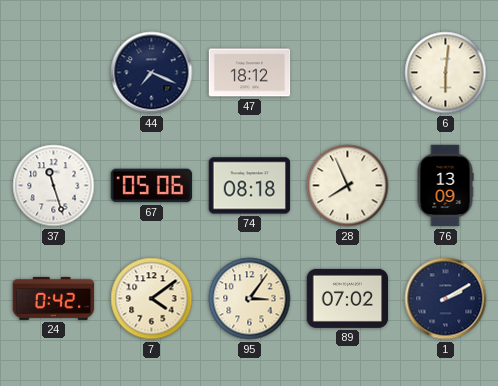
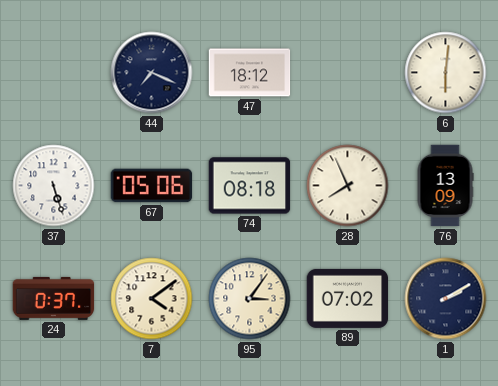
37: 11:27 -> 5:27
24: 0:42 -> 0:37
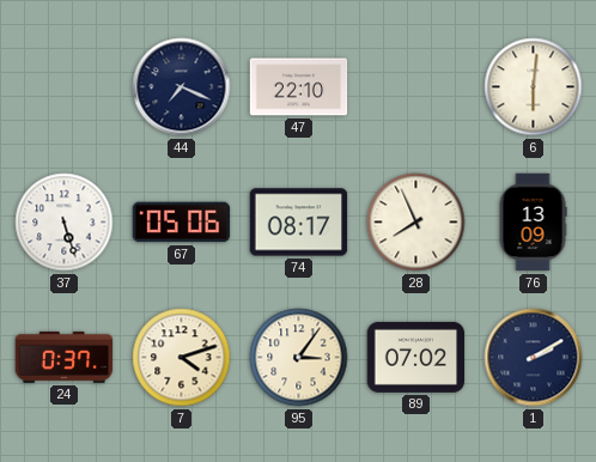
47: 18:12 -> 22:10
74: 08:18 -> 08:17
7: 4:09 -> 4:12
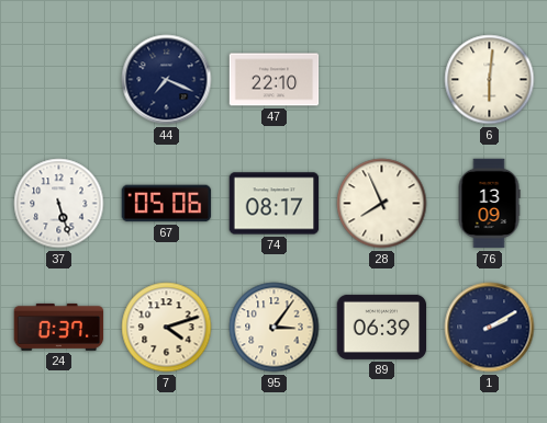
89: 07:02 -> 06:39
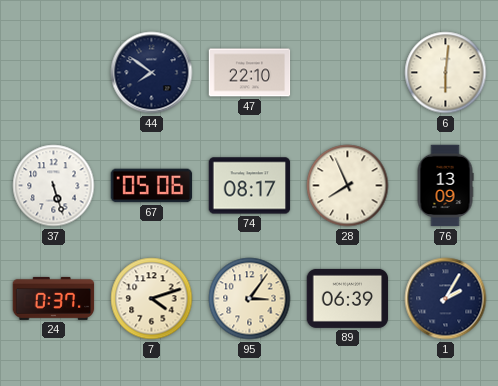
44: 7:19 -> 7:51
1: 2:10 -> 2:05
